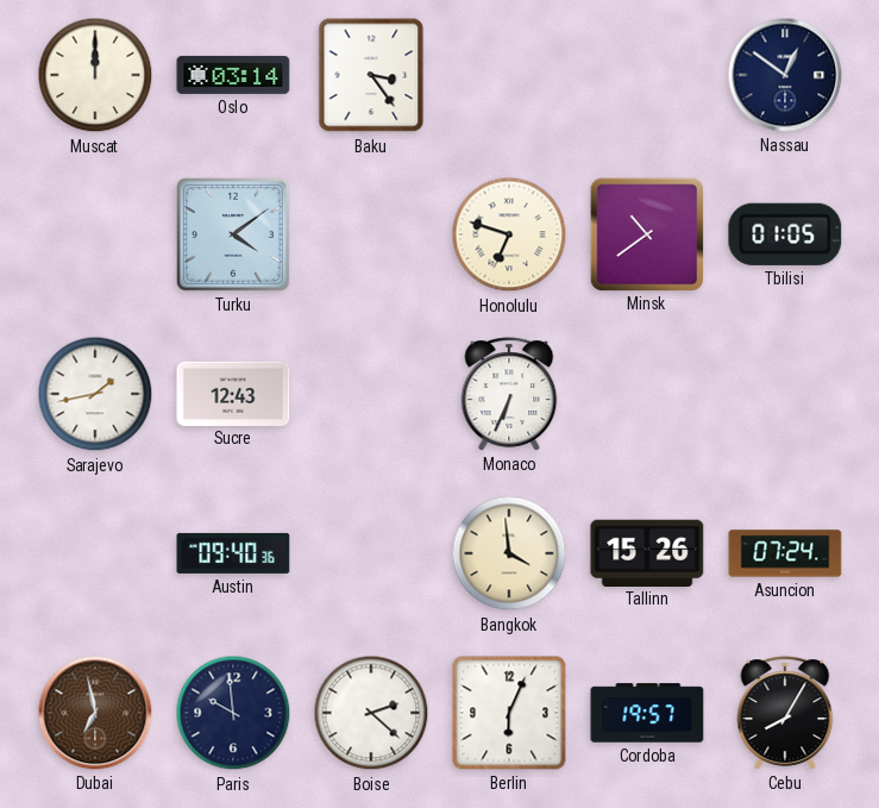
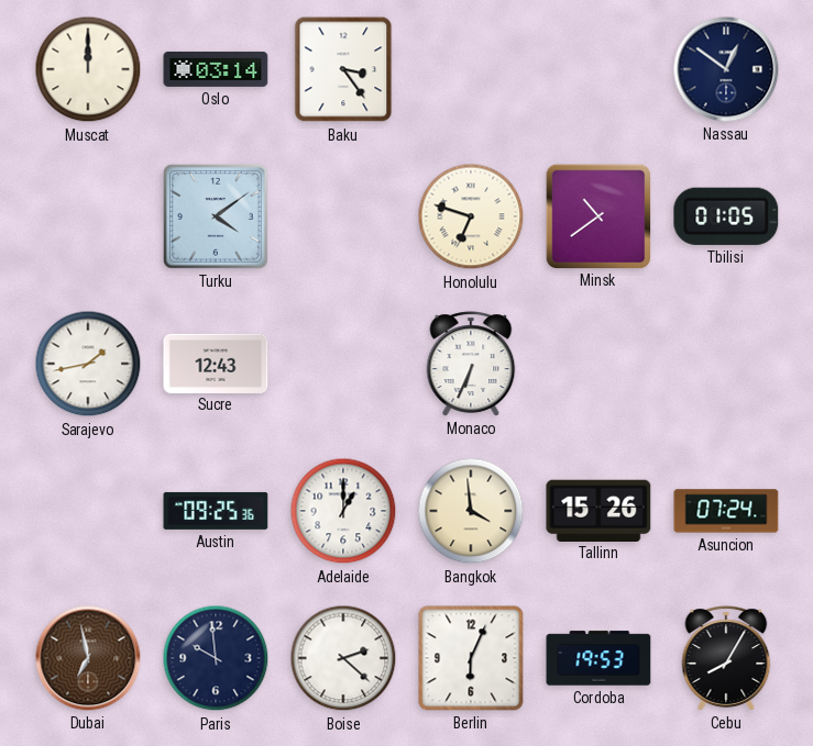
Austin: 09:40 -> 09:25
Adelaide: none -> 1:00
Cordoba: 19:57 -> 19:53
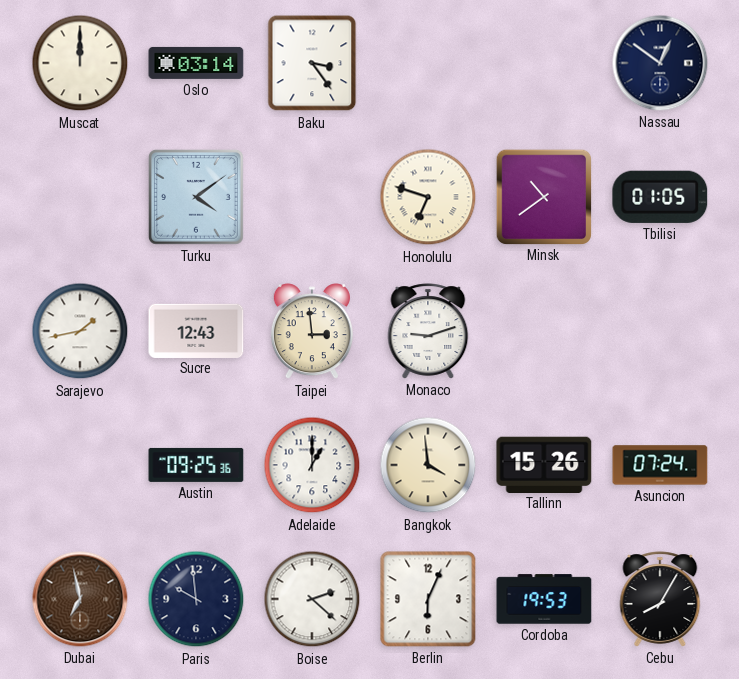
Taipei: none -> 2:59
Monaco: 6:34 -> 9:12
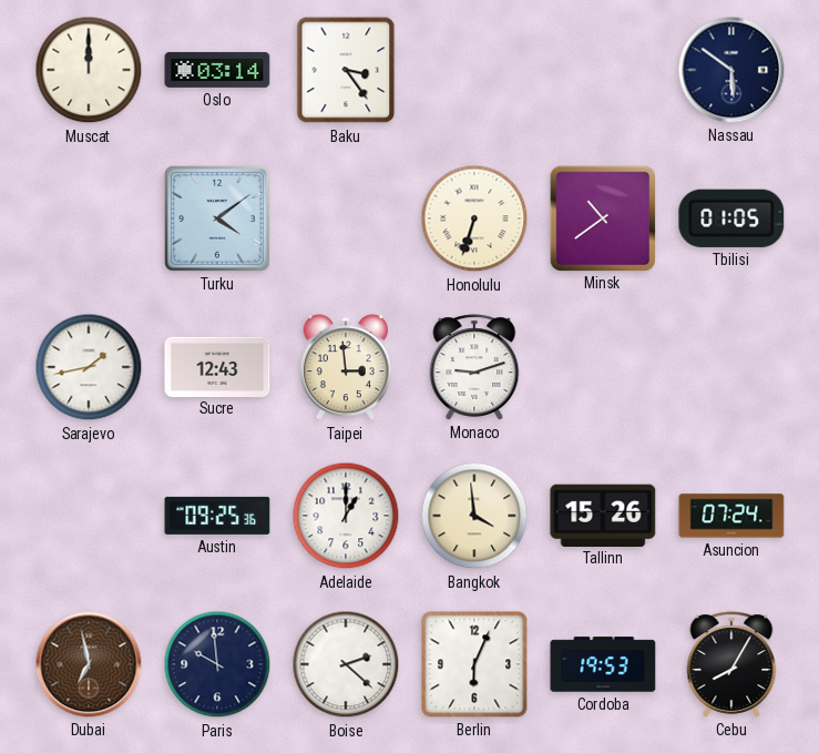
Nassau: 12:51 -> 5:51
Honolulu: 6:48 -> 6:33
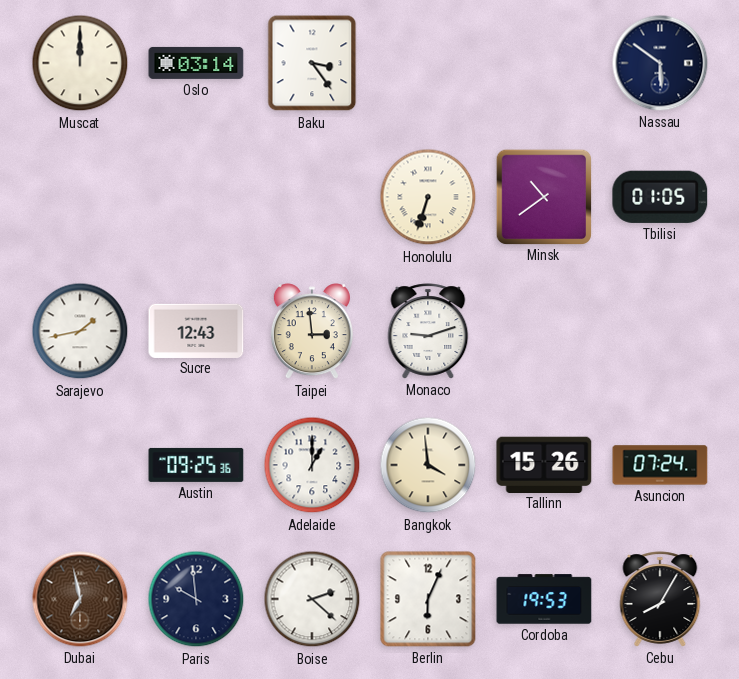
Turku: 4:09 -> none
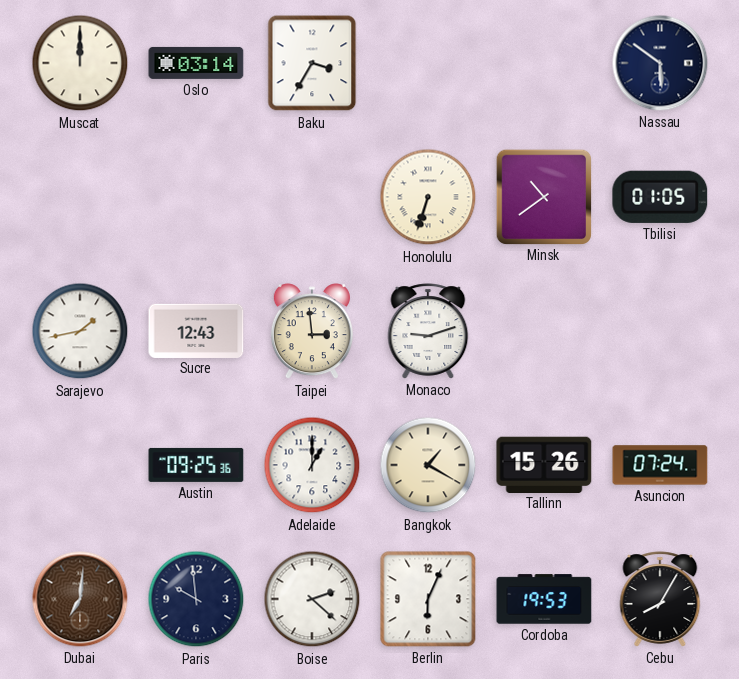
Baku: 3:24 -> 3:35
Bangkok: 3:59 -> 1:20
Dubai: 6:58 -> 7:01
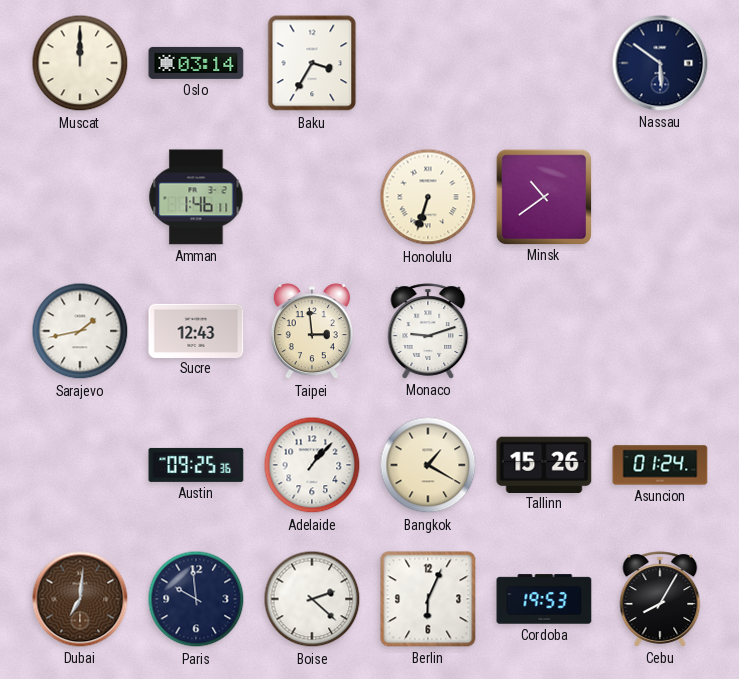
Amman: none -> 1:46
Tbilisi: 01:05 -> none
Adelaide: 1:00 -> 1:07
Asuncion: 07:24 -> 01:24
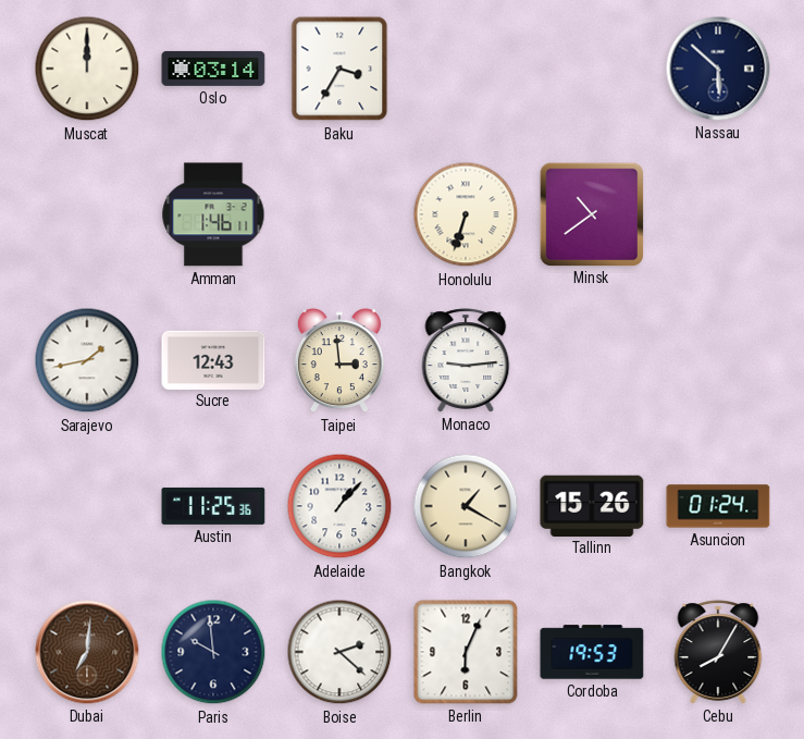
Nassau: 5:51 -> 5:52
Monaco: 9:12 -> 9:14
Austin: 09:25 -> 11:25
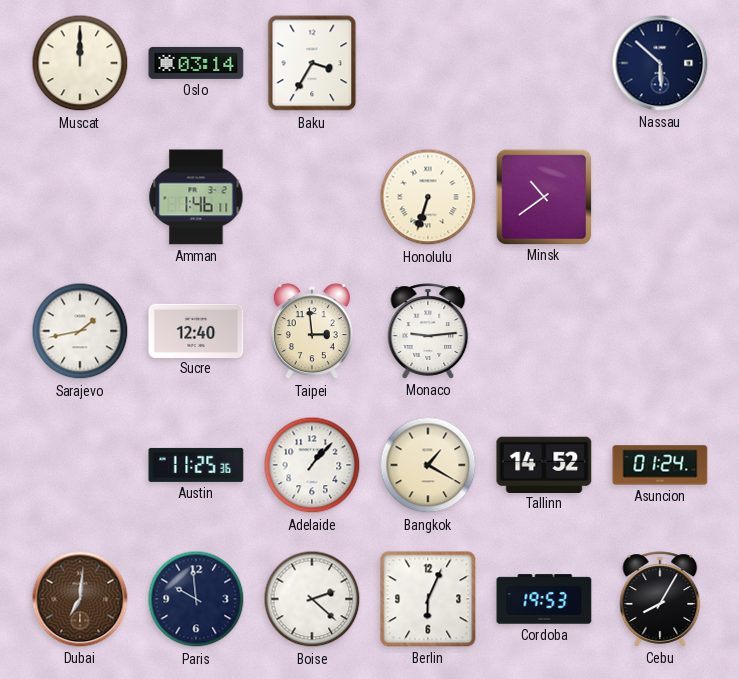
Sucre: 12:43 -> 12:40
Tallinn: 15:26 -> 14:52
